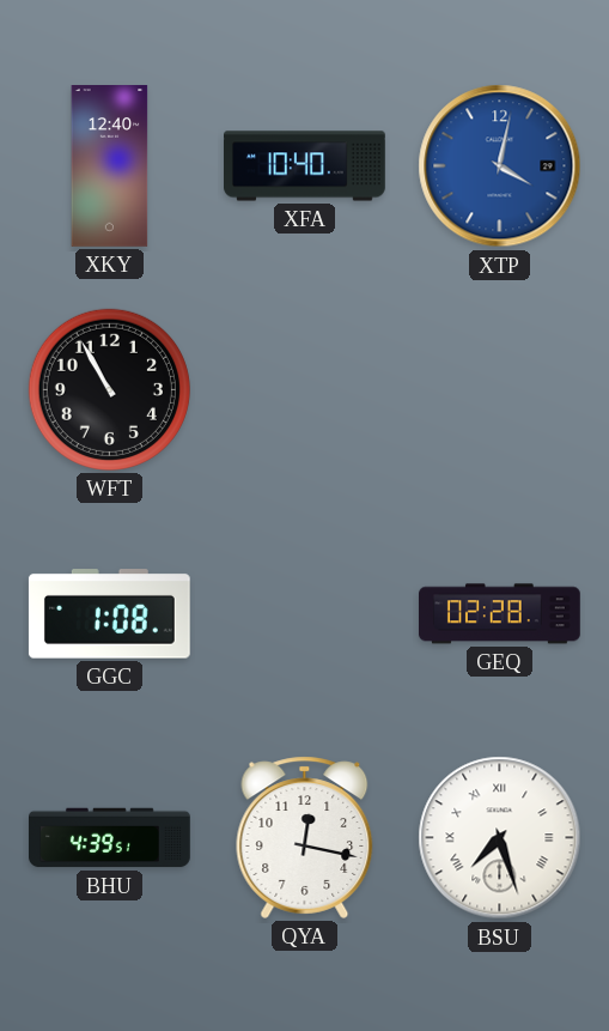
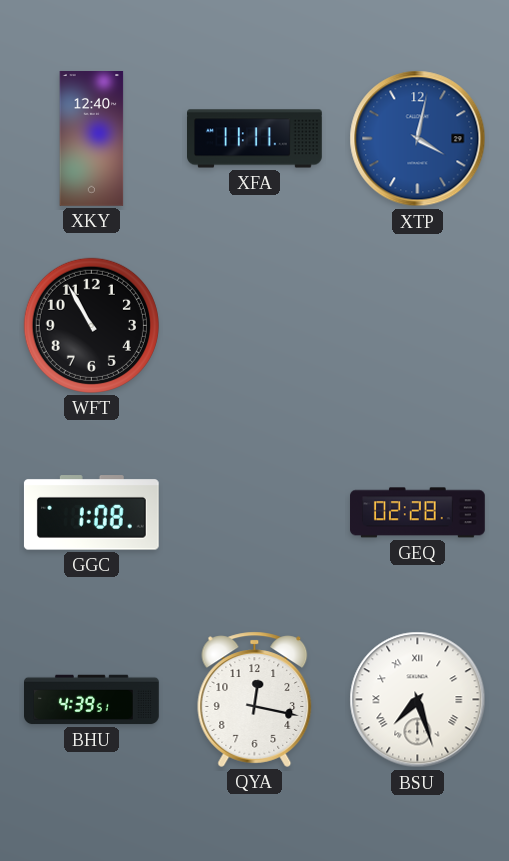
XFA: 10:40 -> 11:11
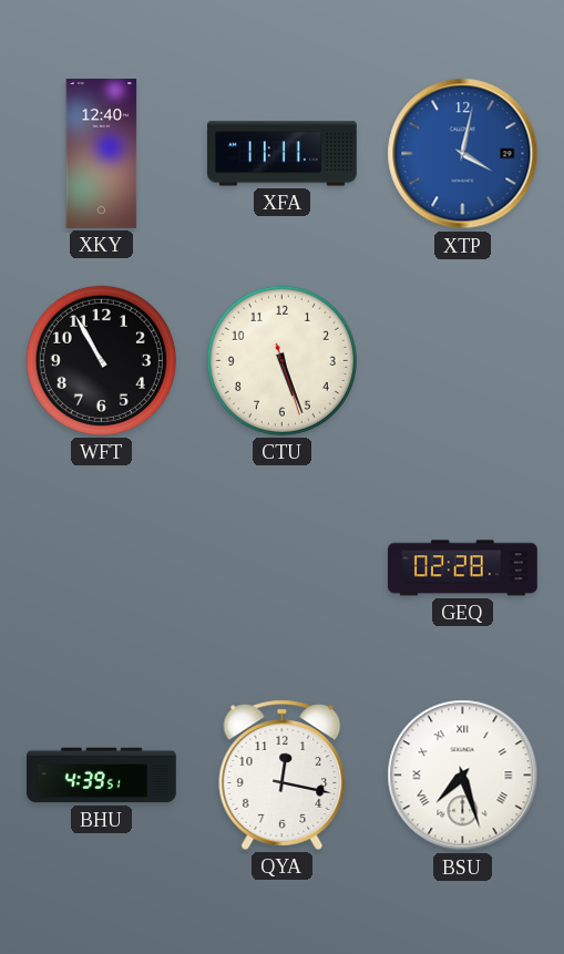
CTU: none -> 5:26
GGC: 1:08 -> none
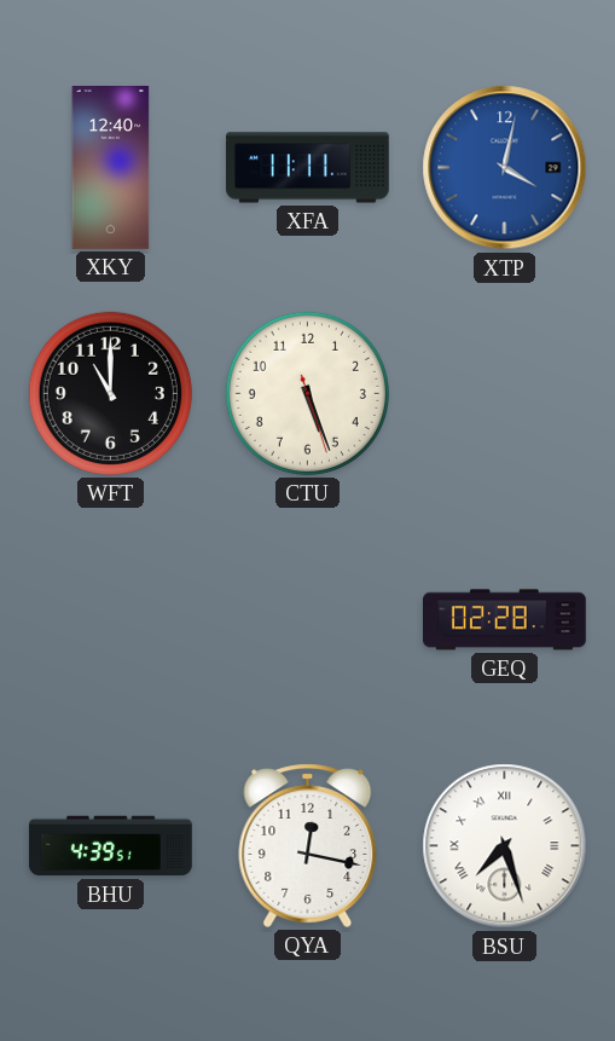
WFT: 10:55 -> 11:00
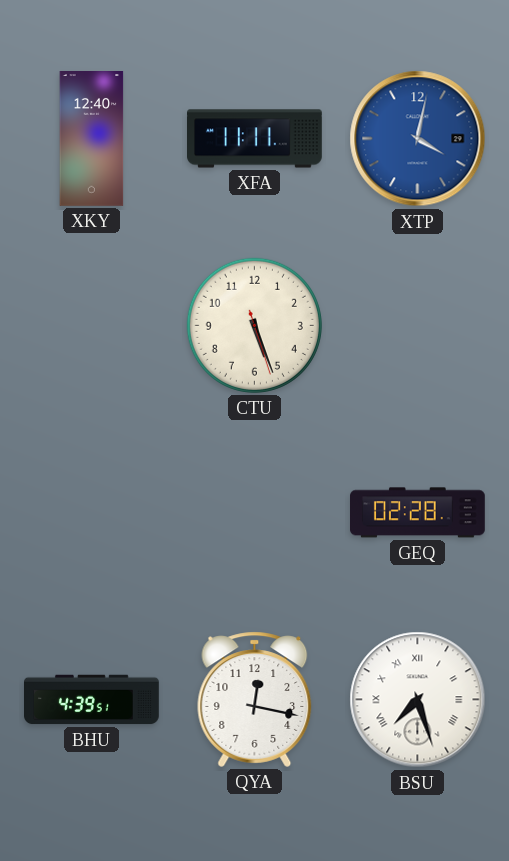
WFT: 11:00 -> none
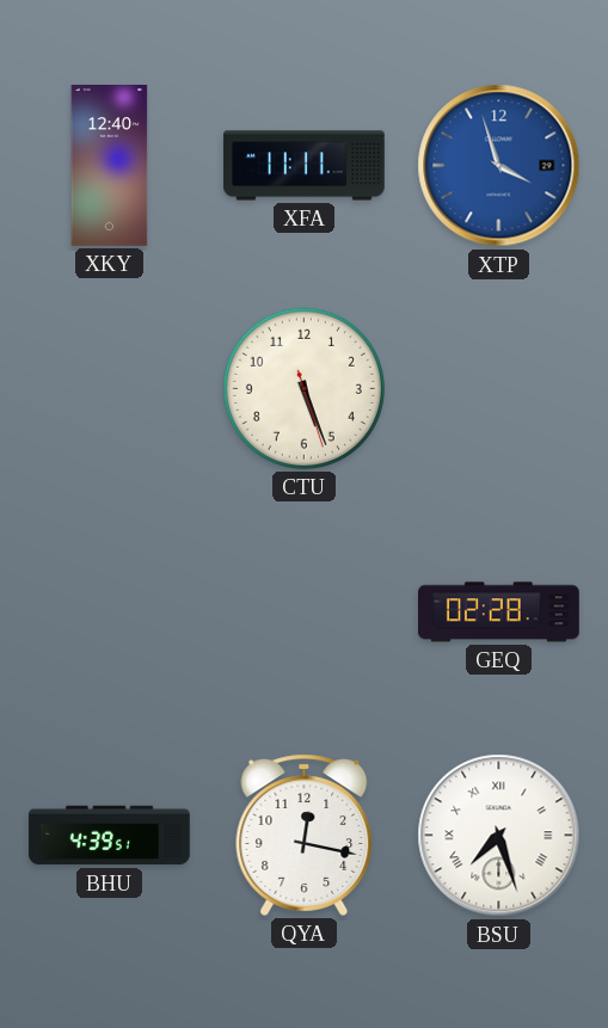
XTP: 4:02 -> 3:57
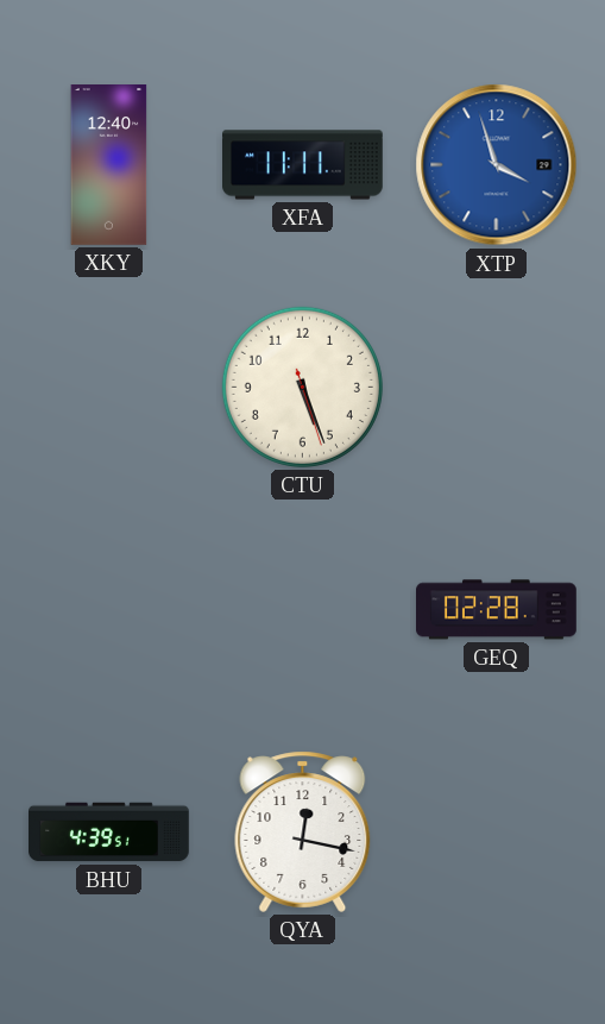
BSU: 7:27 -> none
